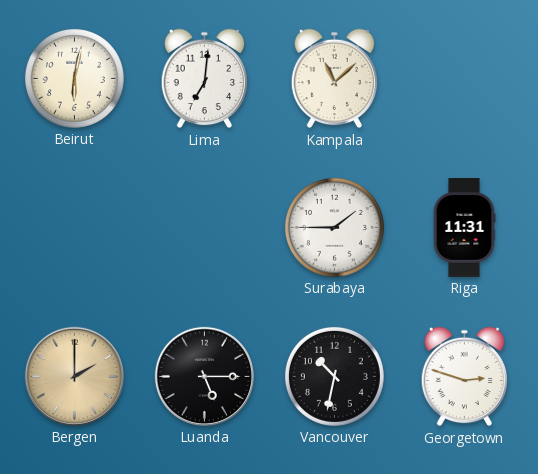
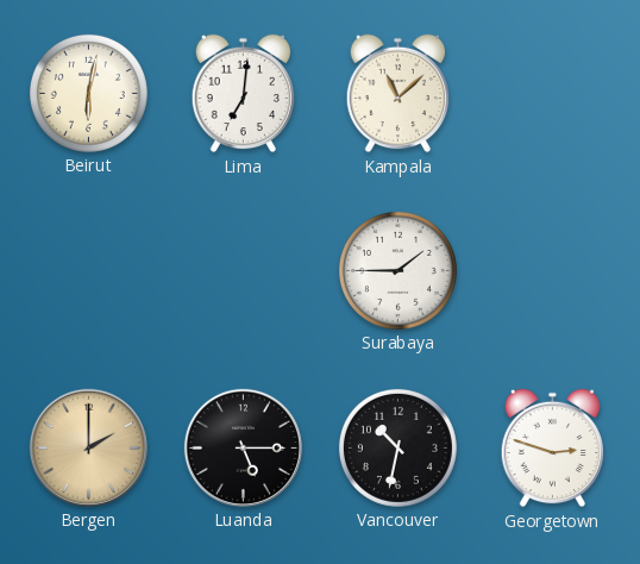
Riga: 11:31 -> none
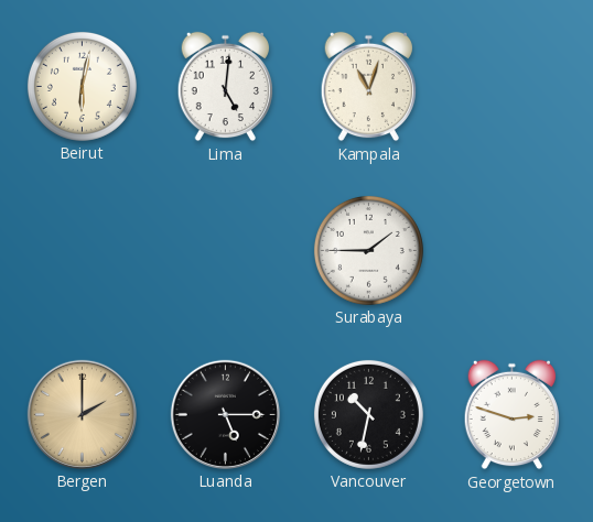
Lima: 7:01 -> 5:01
Kampala: 11:08 -> 11:03
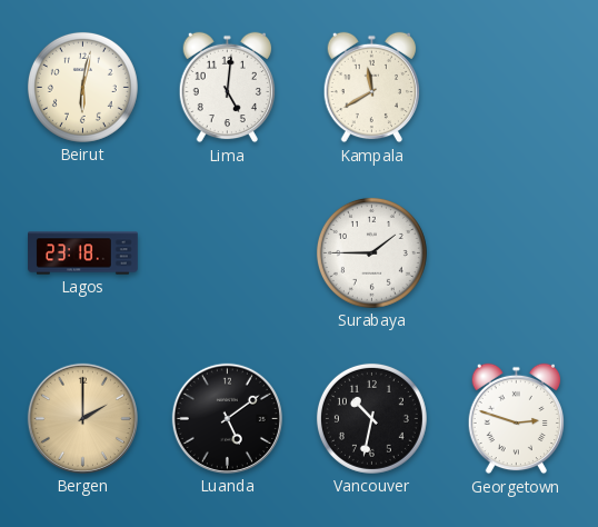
Kampala: 11:03 -> 11:40
Lagos: none -> 23:18
Luanda: 5:15 -> 5:09
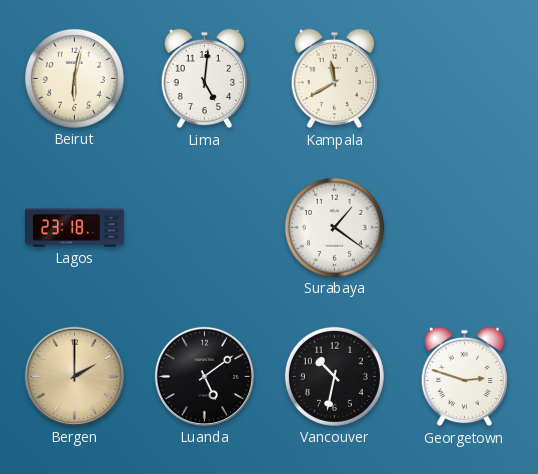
Surabaya: 1:45 -> 1:21
